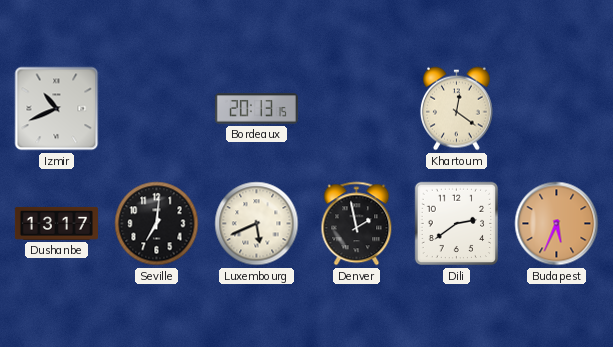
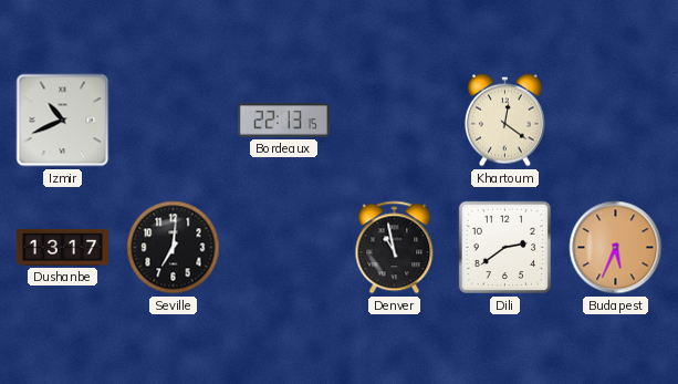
Bordeaux: 20:13 -> 22:13
Luxembourg: 5:41 -> none
Denver: 1:58 -> 10:58
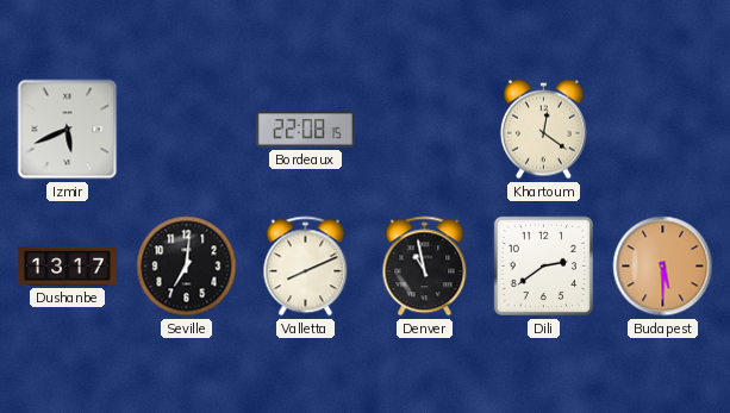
Izmir: 10:41 -> 5:41
Bordeaux: 22:13 -> 22:08
Valletta: none -> 8:11
Budapest: 5:34 -> 5:30
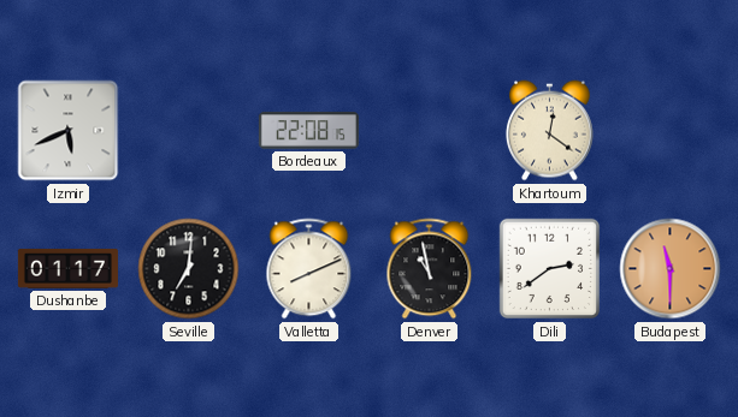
Dushanbe: 13:17 -> 01:17
Budapest: 5:30 -> 11:30
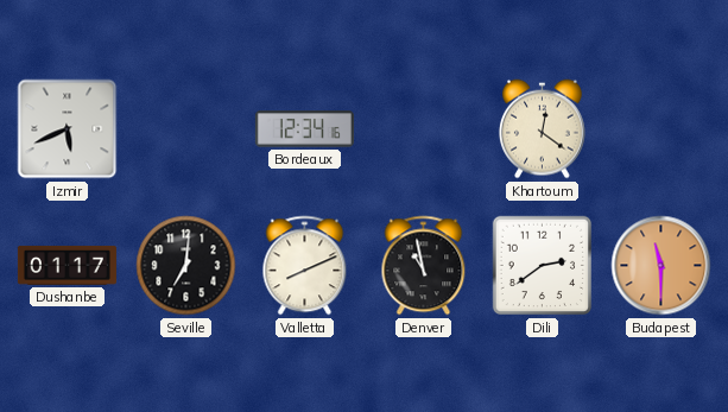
Bordeaux: 22:08 -> 12:34
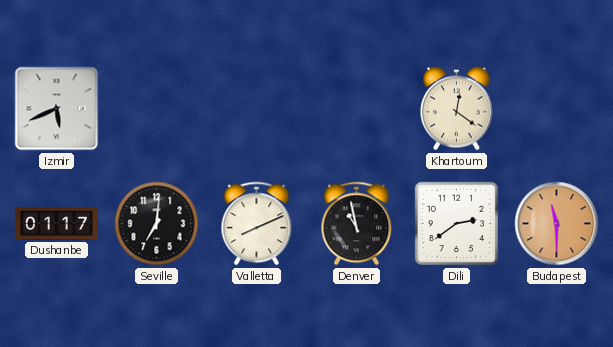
Bordeaux: 12:34 -> none
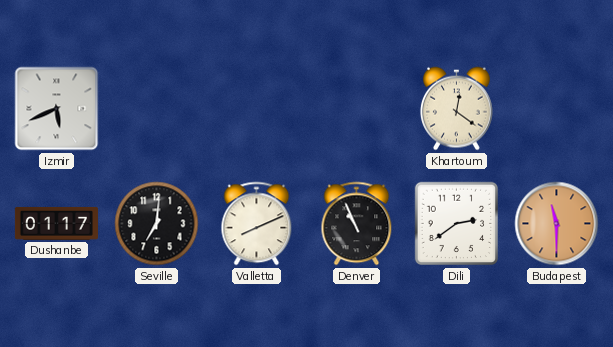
Denver: 10:58 -> 10:56
